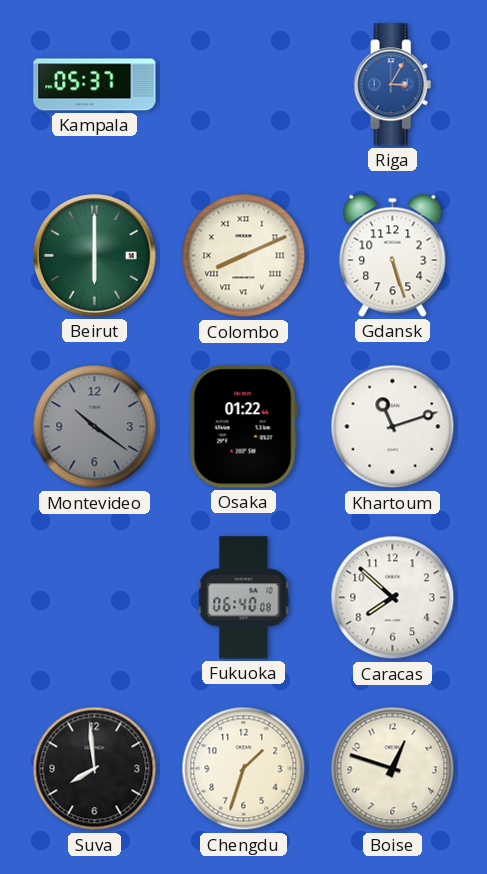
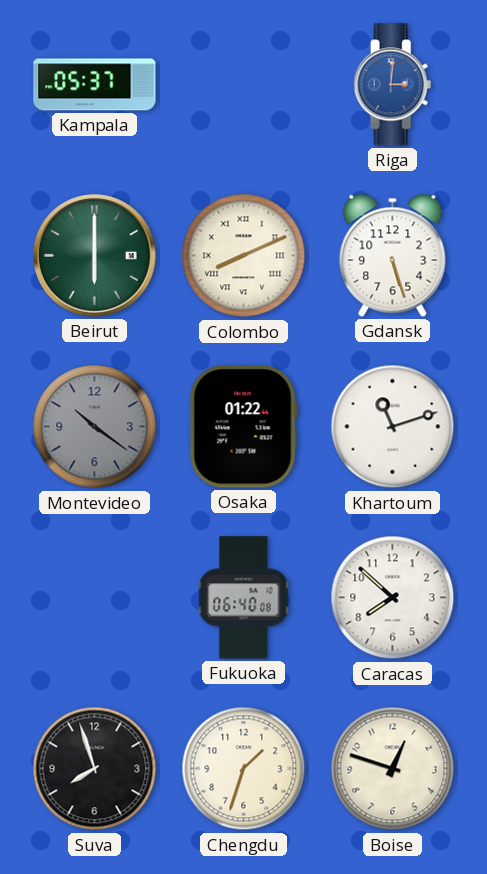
Riga: 3:05 -> 3:01
Suva: 7:59 -> 7:57
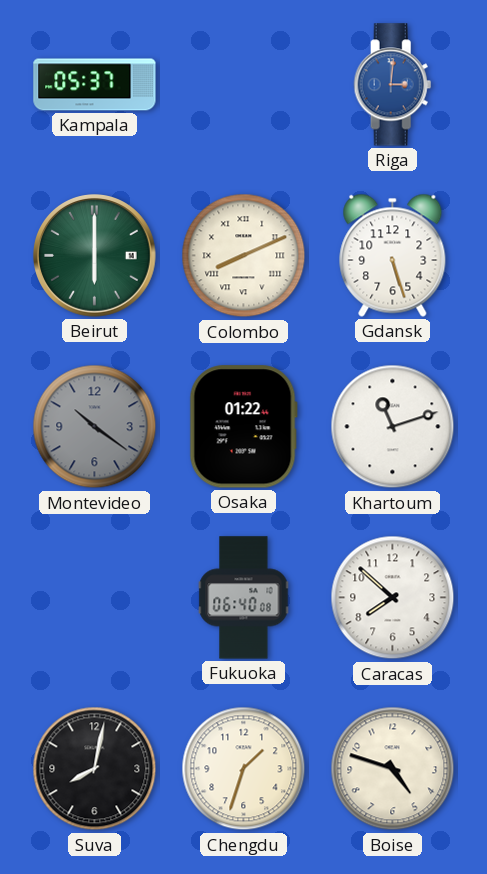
Suva: 7:57 -> 8:02
Boise: 12:48 -> 4:48
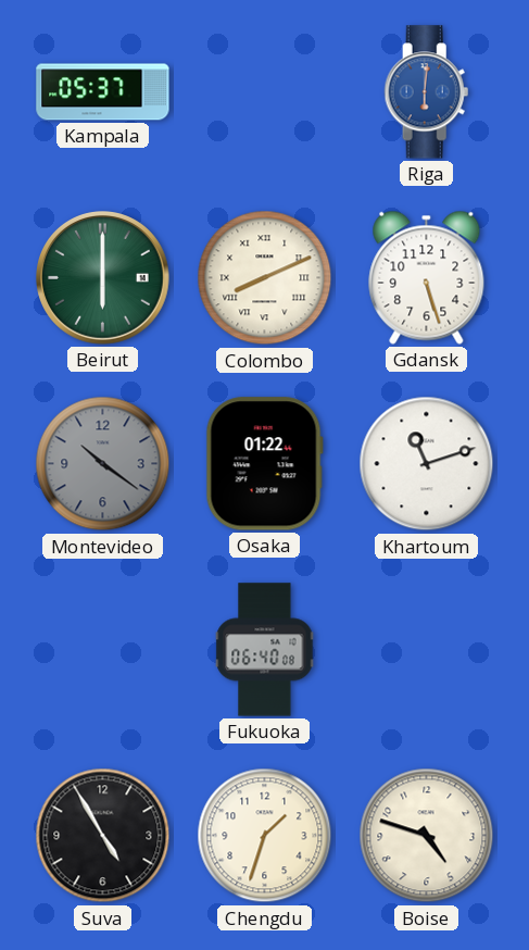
Riga: 3:01 -> 6:01
Caracas: 7:52 -> none
Suva: 8:02 -> 4:55
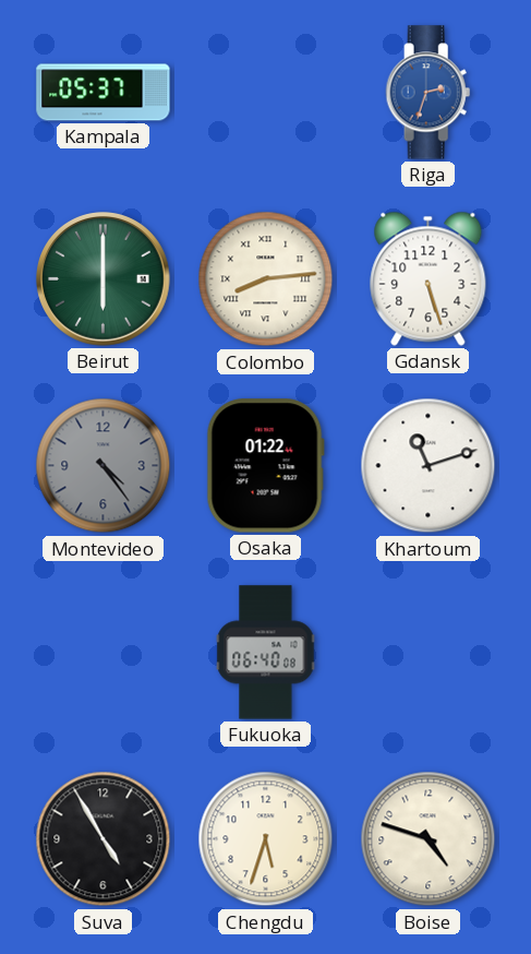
Riga: 6:01 -> 2:33
Colombo: 8:11 -> 8:14
Montevideo: 10:21 -> 4:24
Chengdu: 1:33 -> 5:33
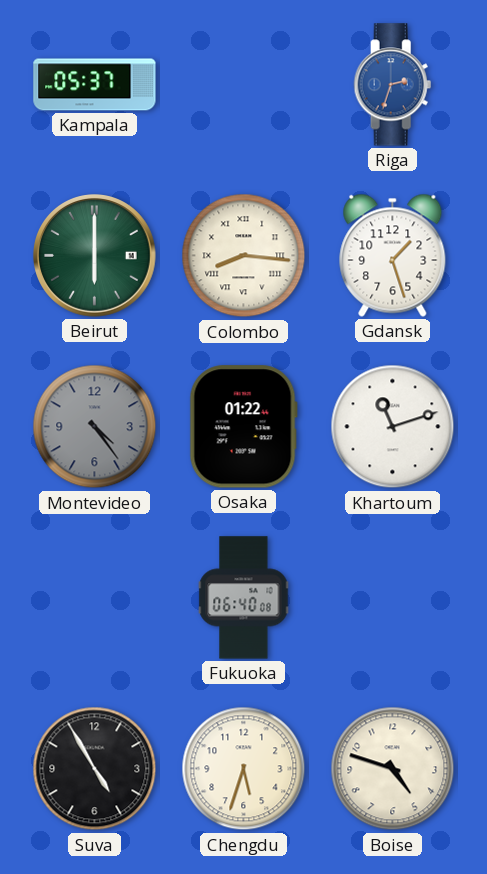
Colombo: 8:14 -> 8:16
Gdansk: 5:27 -> 1:27
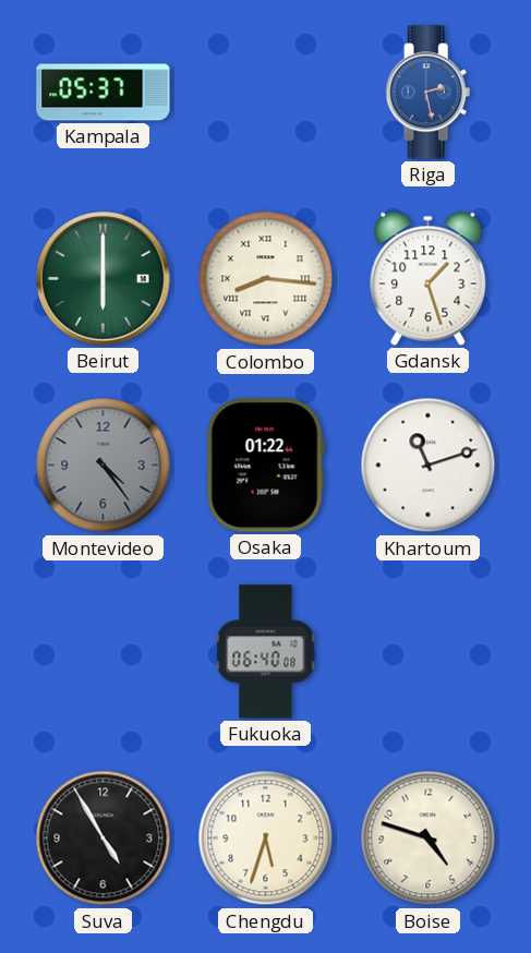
Riga: 2:33 -> 2:28
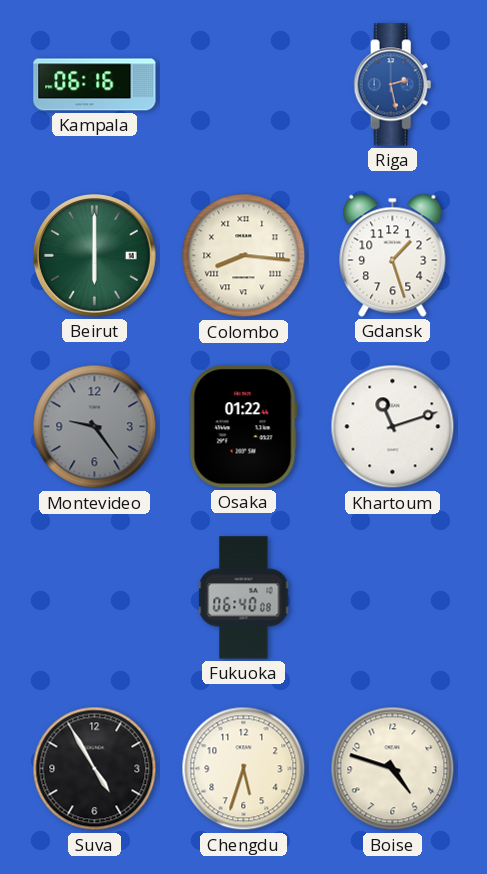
Kampala: 05:37 -> 06:16
Montevideo: 4:24 -> 9:24
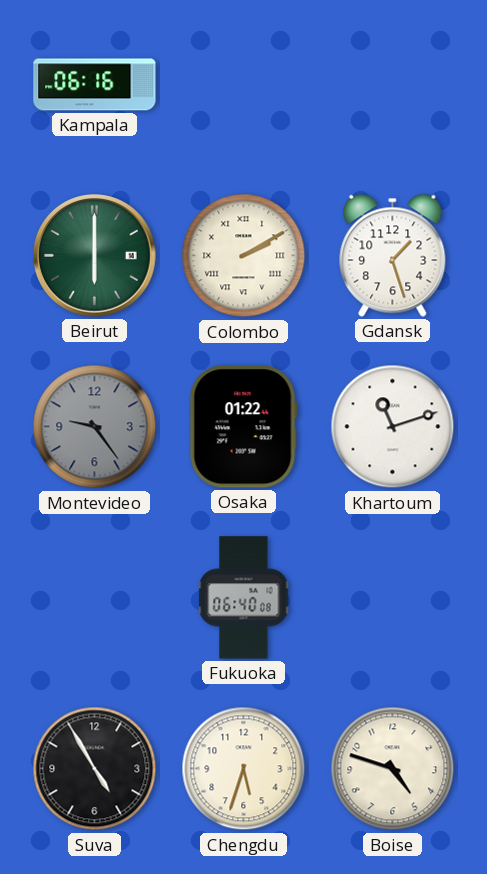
Riga: 2:28 -> none
Colombo: 8:16 -> 2:10
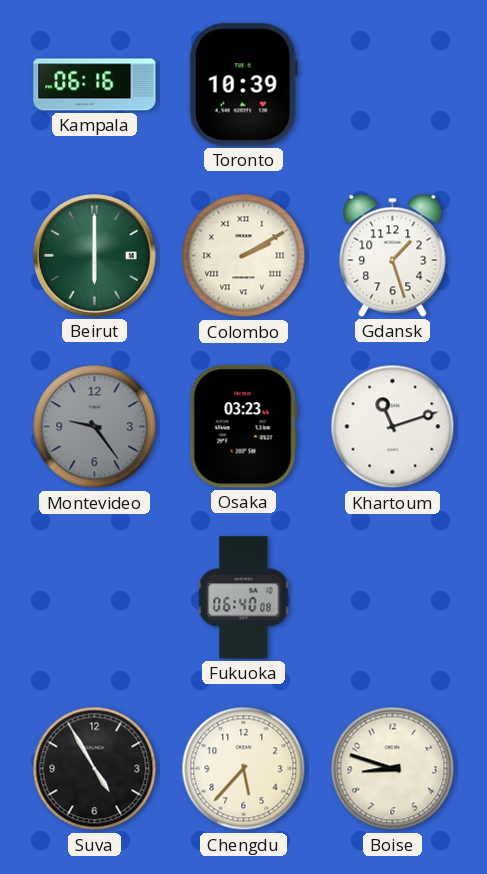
Toronto: none -> 10:39
Osaka: 01:22 -> 03:23
Chengdu: 5:33 -> 5:37
Boise: 4:48 -> 8:48
